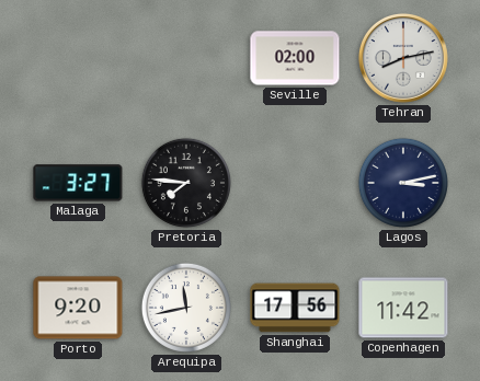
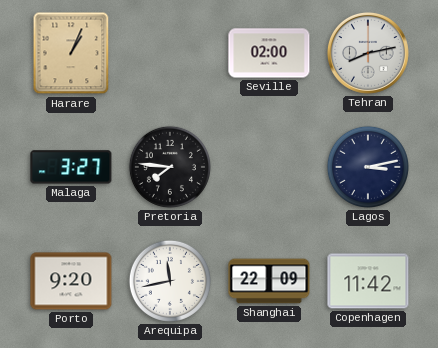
Harare: none -> 1:04
Shanghai: 17:56 -> 22:09
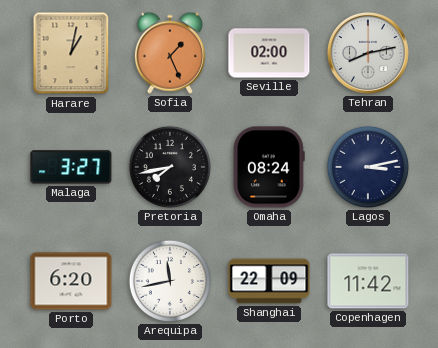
Harare: 1:04 -> 1:02
Sofia: none -> 1:26
Pretoria: 7:46 -> 7:43
Omaha: none -> 08:24
Porto: 9:20 -> 6:20
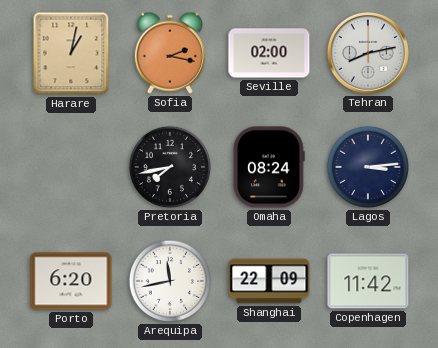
Sofia: 1:26 -> 2:17
Malaga: 3:27 -> none
Lagos: 3:13 -> 3:14
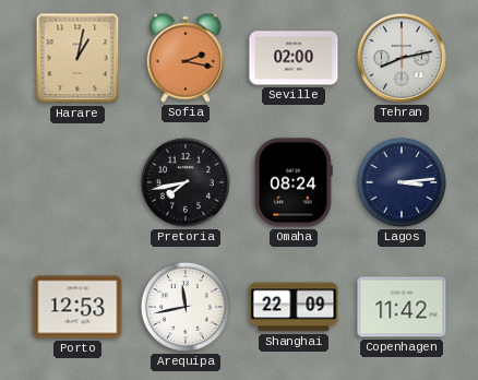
Porto: 6:20 -> 12:53
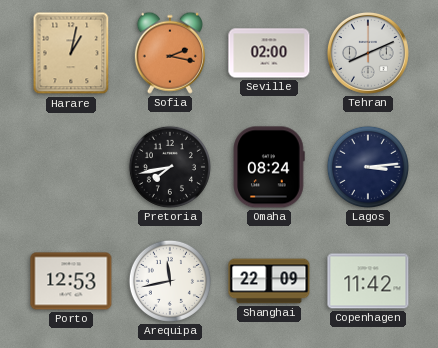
Tehran: 8:13 -> 8:11
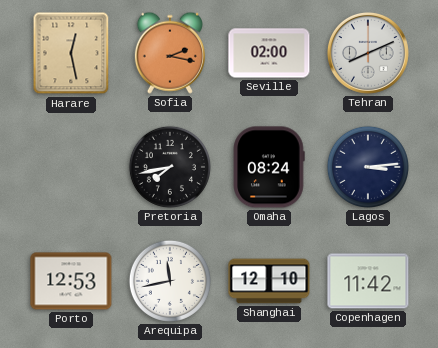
Harare: 1:02 -> 12:28
Shanghai: 22:09 -> 12:10
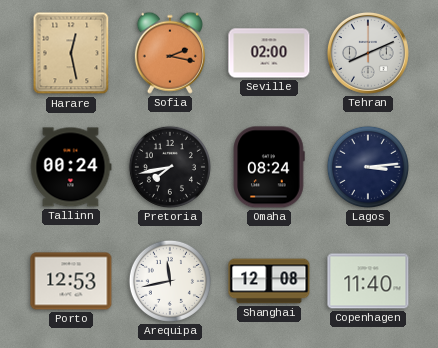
Tallinn: none -> 00:24
Shanghai: 12:10 -> 12:08
Copenhagen: 11:42 -> 11:40
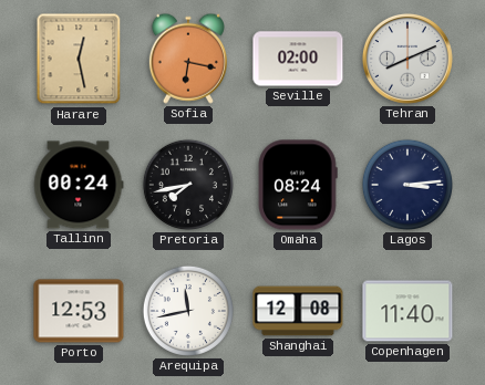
Sofia: 2:17 -> 6:17
